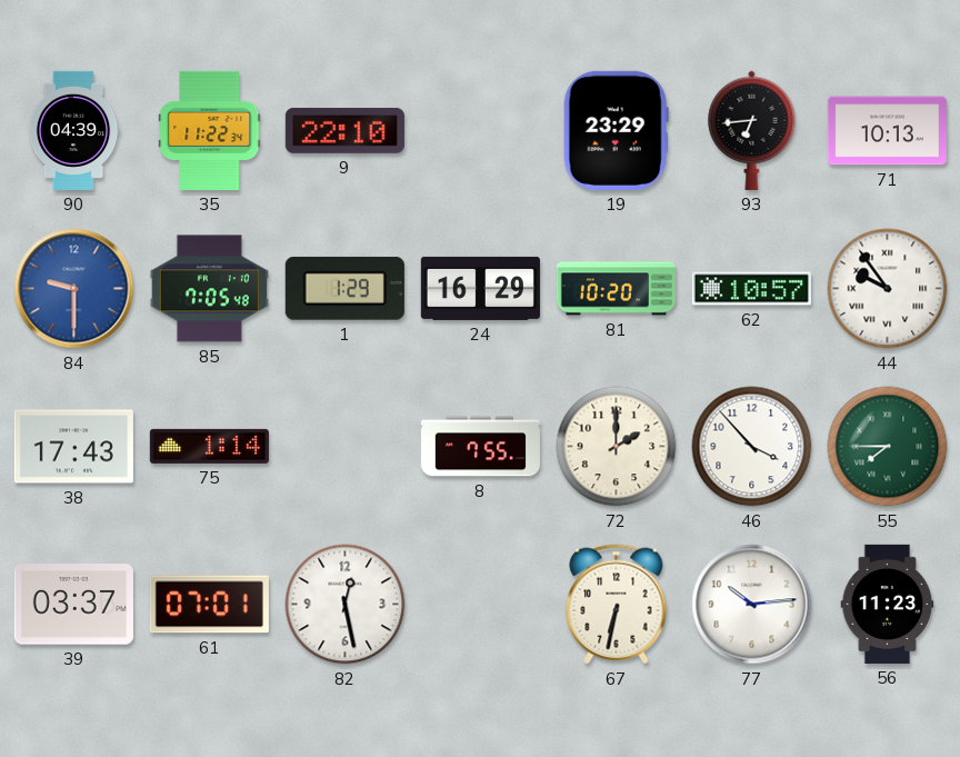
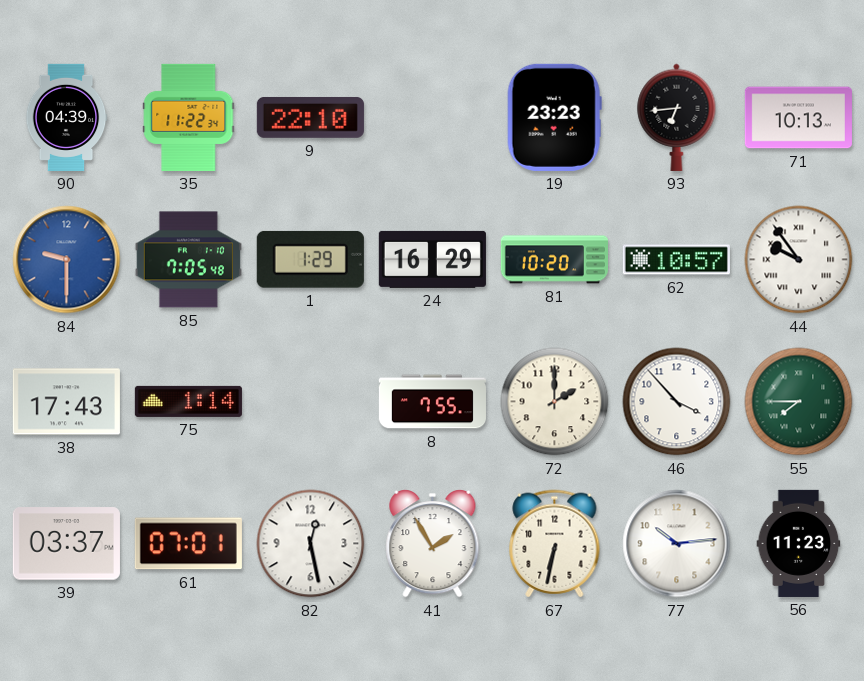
19: 23:29 -> 23:23
41: none -> 1:55
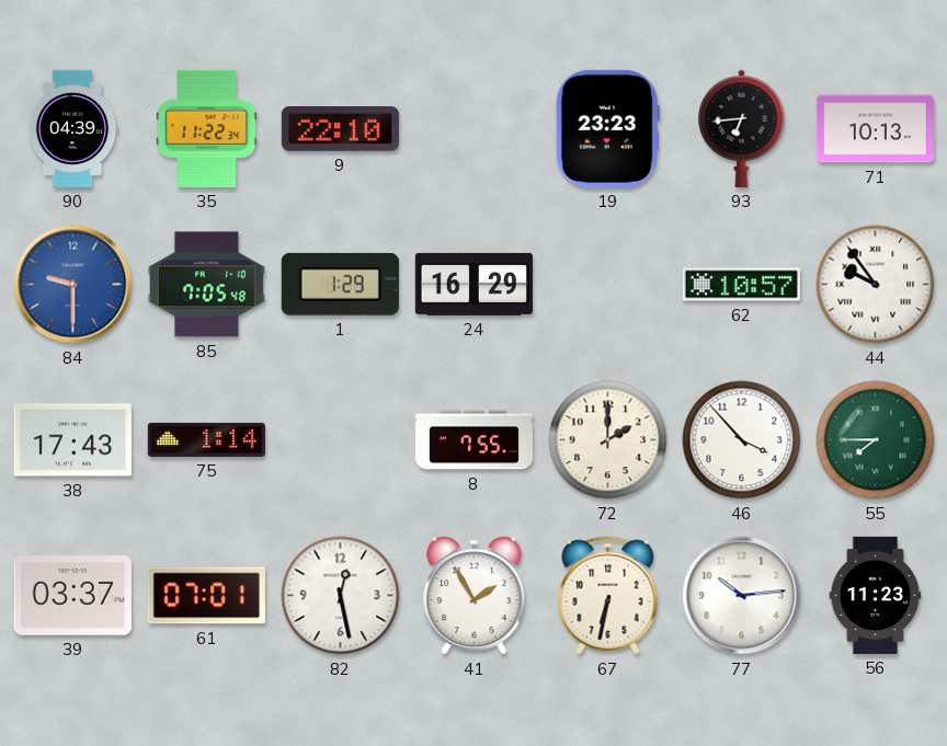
81: 10:20 -> none
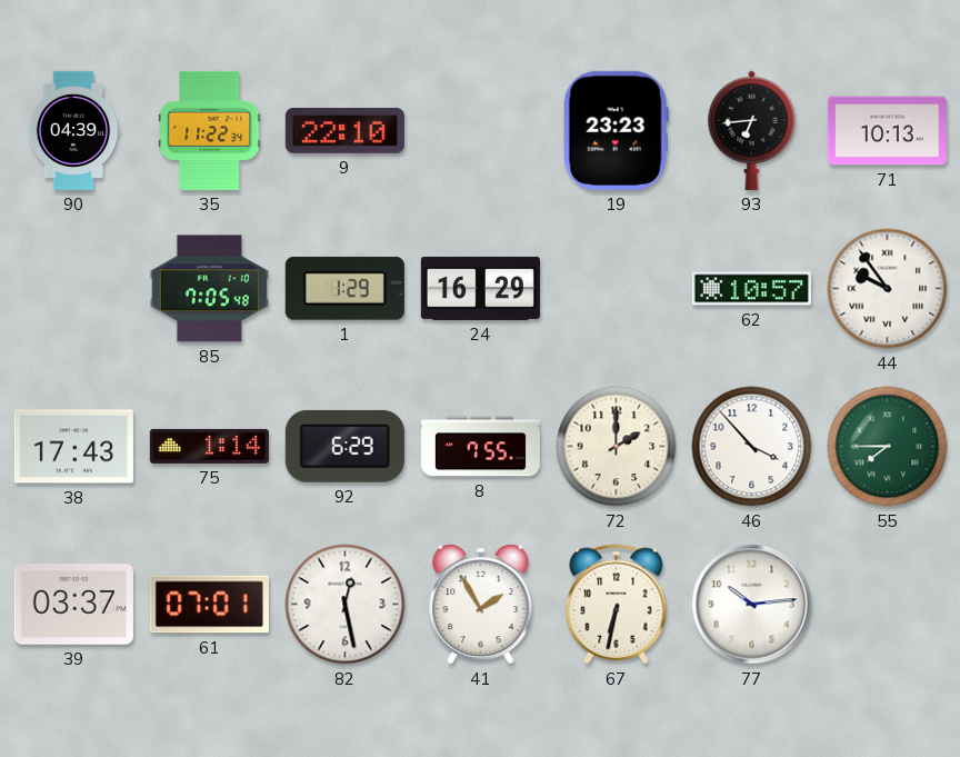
84: 9:30 -> none
92: none -> 6:29
56: 11:23 -> none
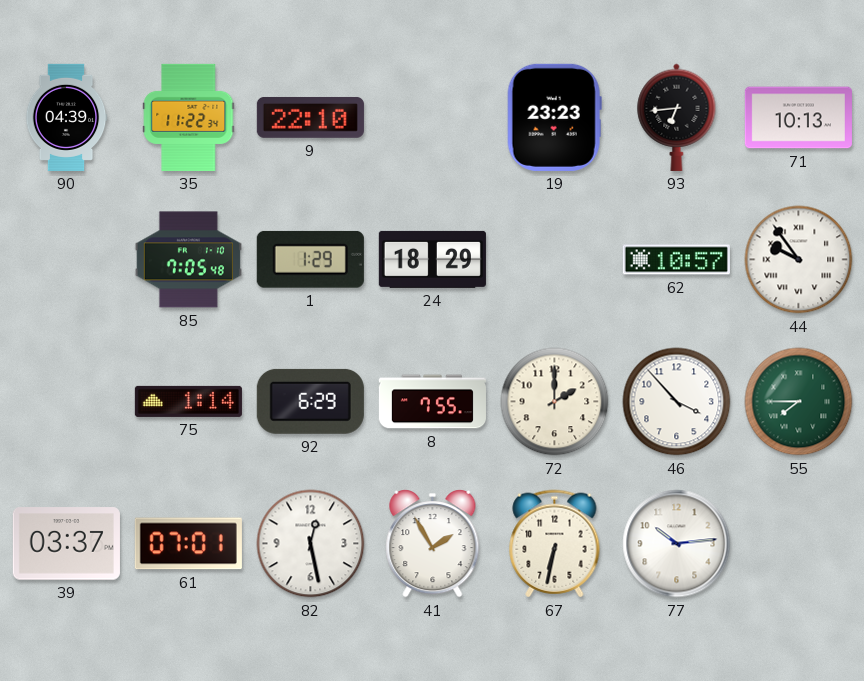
24: 16:29 -> 18:29
38: 17:43 -> none
